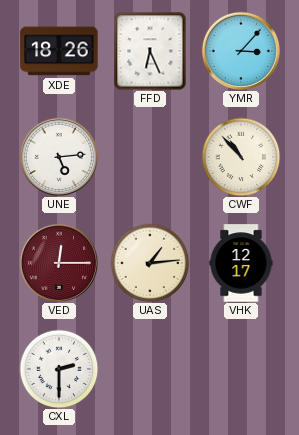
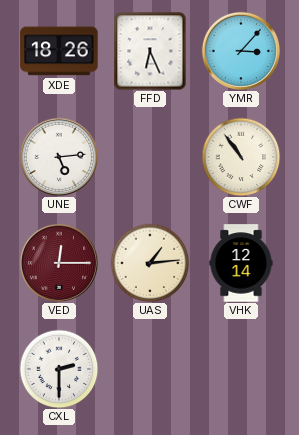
CWF: 10:53 -> 10:54
VHK: 12:17 -> 12:14
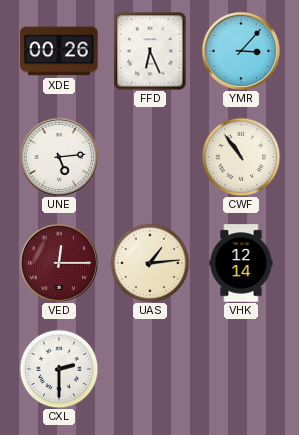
XDE: 18:26 -> 00:26
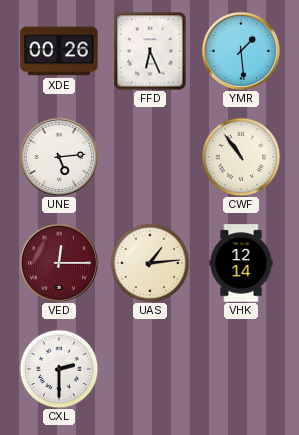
YMR: 3:07 -> 1:29
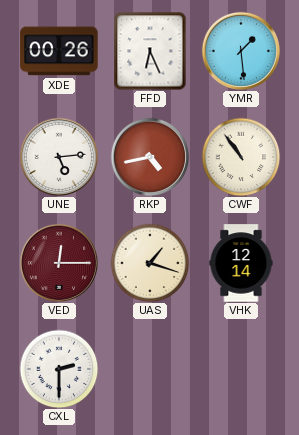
RKP: none -> 4:43
UAS: 1:14 -> 1:18
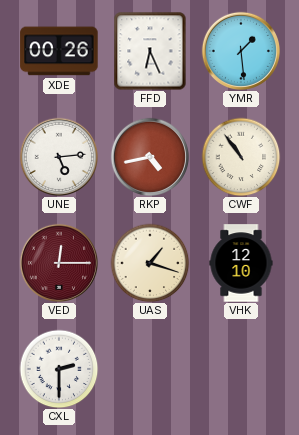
VHK: 12:14 -> 12:10
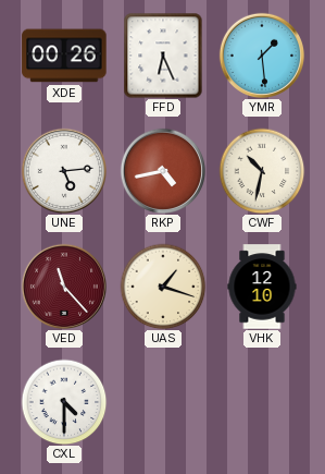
CWF: 10:54 -> 10:32
VED: 12:15 -> 11:23
CXL: 2:30 -> 4:30
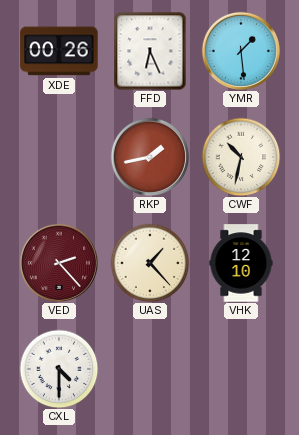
UNE: 5:14 -> none
RKP: 4:43 -> 1:43
VED: 11:23 -> 2:23
UAS: 1:18 -> 1:23
